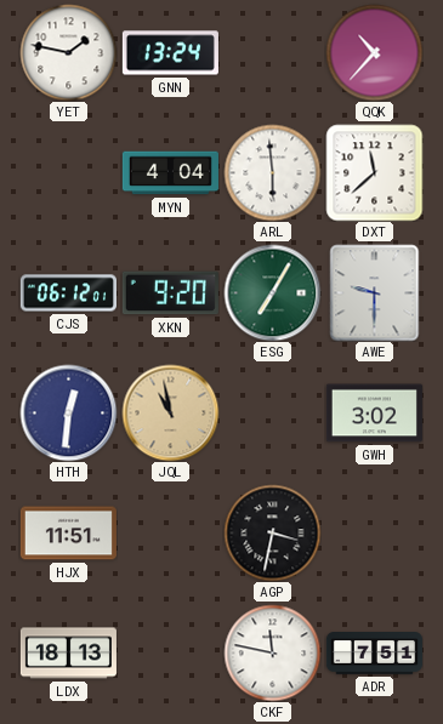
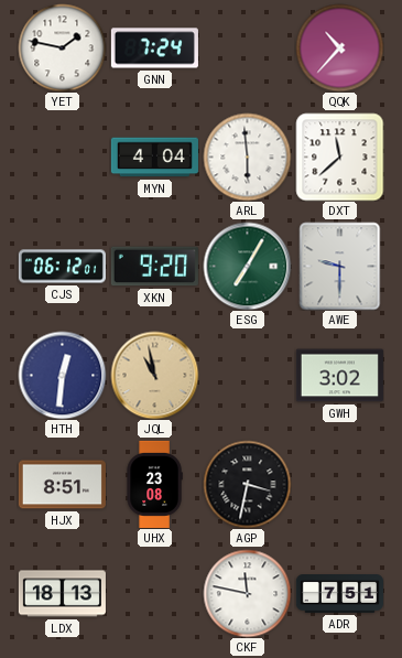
GNN: 13:24 -> 7:24
HJX: 11:51 -> 8:51
UHX: none -> 23:08
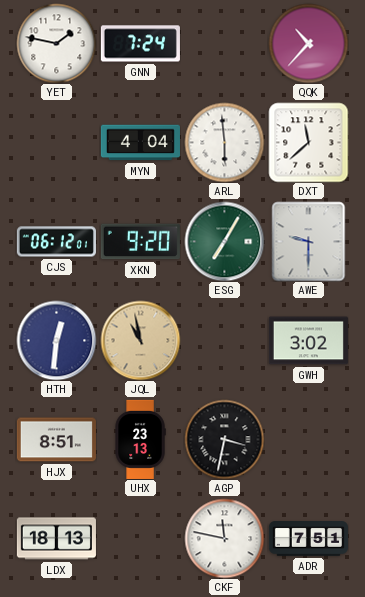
UHX: 23:08 -> 23:13
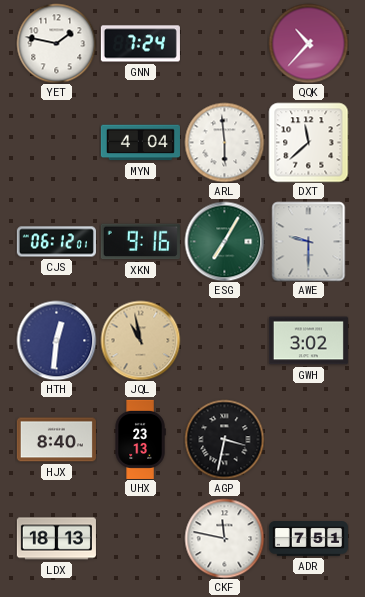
XKN: 9:20 -> 9:16
HJX: 8:51 -> 8:40
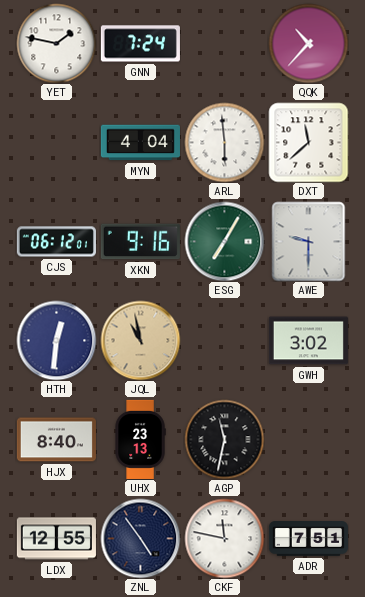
AGP: 3:32 -> 11:32
LDX: 18:13 -> 12:55
ZNL: none -> 4:54
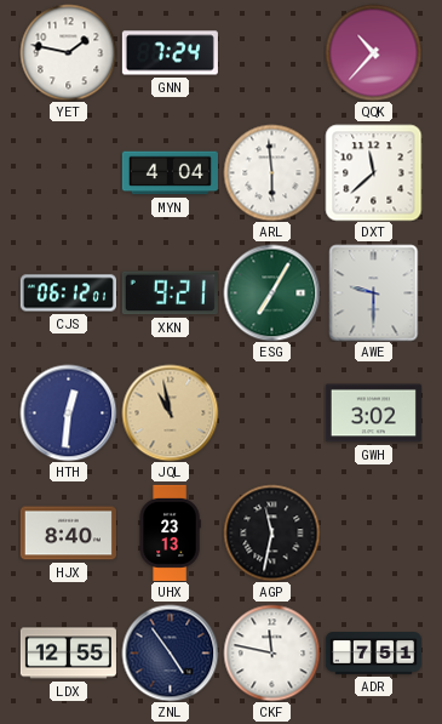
XKN: 9:16 -> 9:21
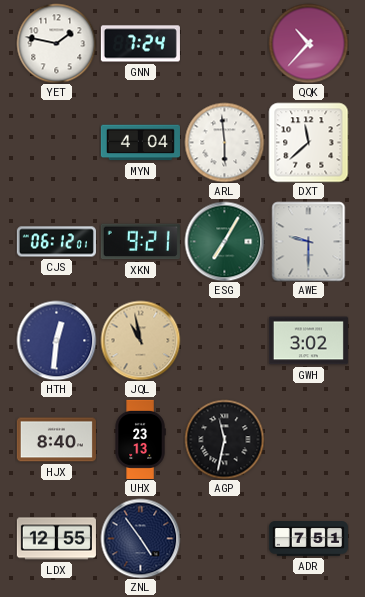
CKF: 11:47 -> none
